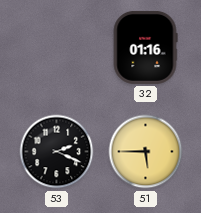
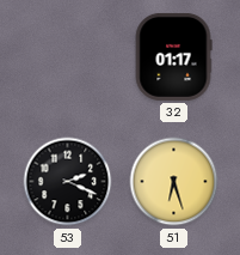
32: 01:16 -> 01:17
51: 5:45 -> 6:27
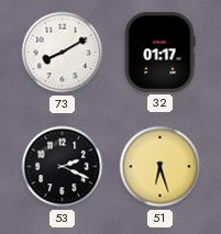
73: none -> 8:10
